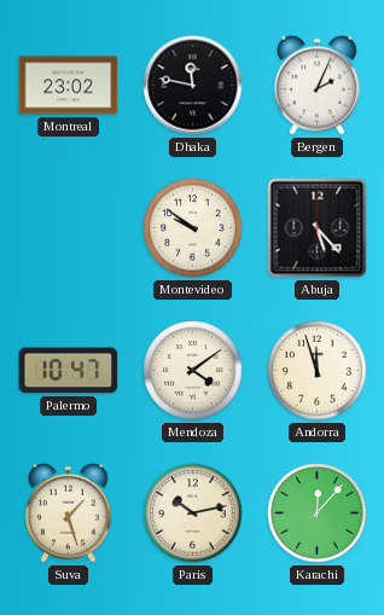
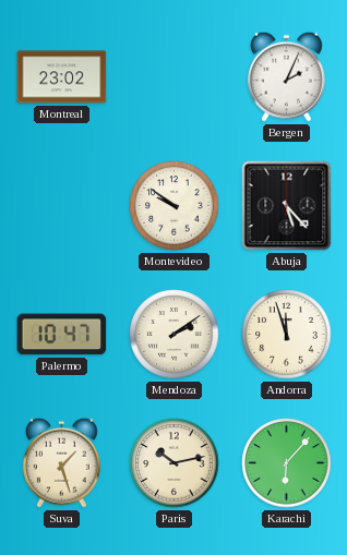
Dhaka: 11:47 -> none
Mendoza: 4:09 -> 2:09
Karachi: 12:07 -> 6:07
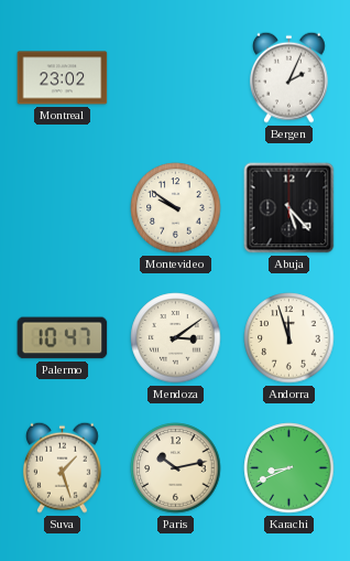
Mendoza: 2:09 -> 3:09
Karachi: 6:07 -> 8:41
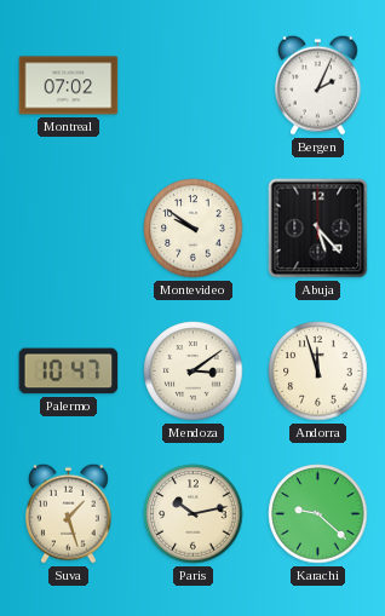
Montreal: 23:02 -> 07:02
Karachi: 8:41 -> 9:22
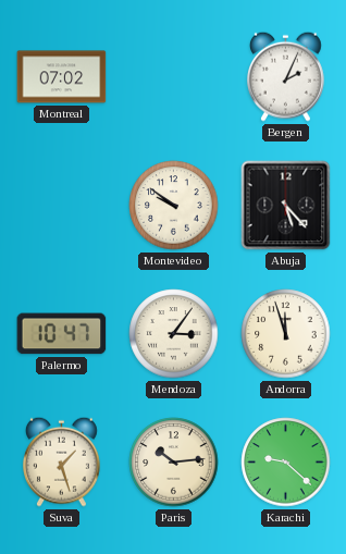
Mendoza: 3:09 -> 3:06
Paris: 10:13 -> 10:14
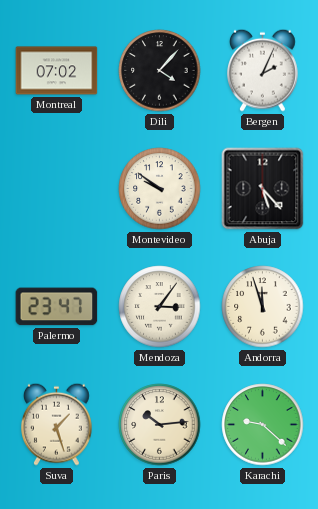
Dili: none -> 4:07
Palermo: 10:47 -> 23:47
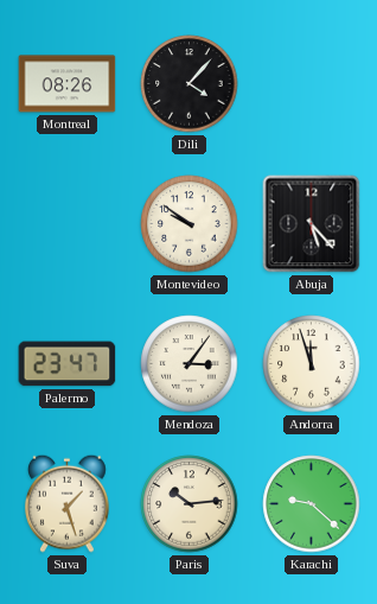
Montreal: 07:02 -> 08:26
Bergen: 2:04 -> none
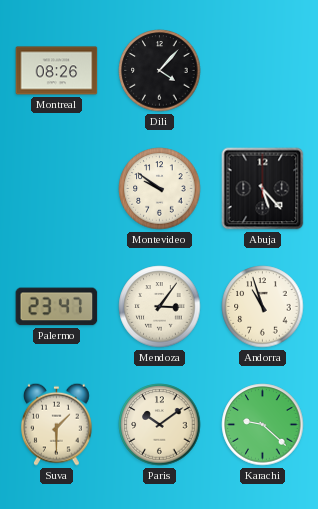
Andorra: 11:57 -> 10:57
Suva: 1:27 -> 1:30
Paris: 10:14 -> 10:09
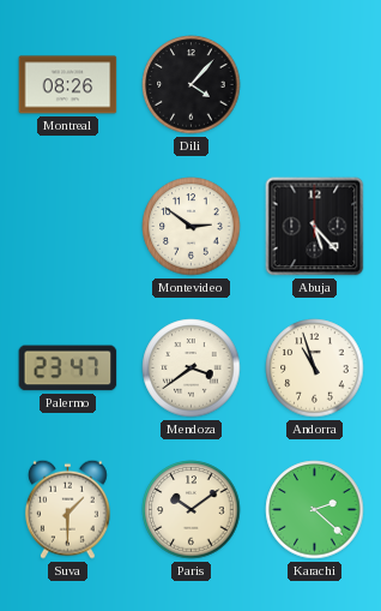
Montevideo: 9:51 -> 2:51
Mendoza: 3:06 -> 3:39
Karachi: 9:22 -> 2:22
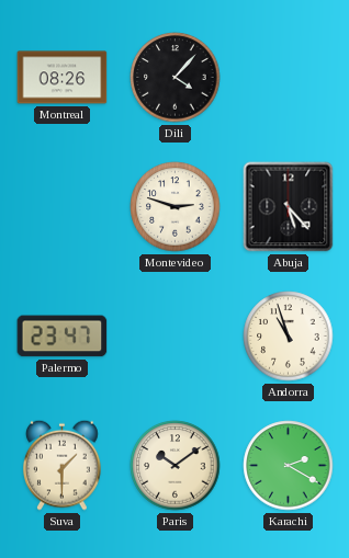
Montevideo: 2:51 -> 2:48
Mendoza: 3:39 -> none
Karachi: 2:22 -> 2:20
